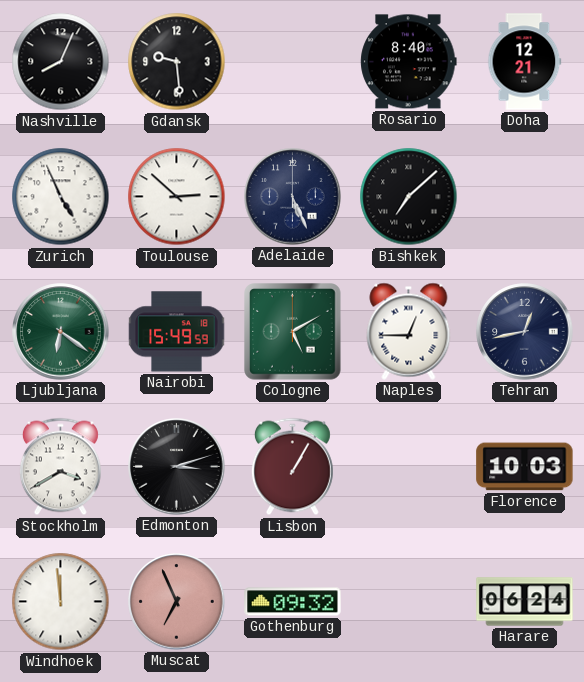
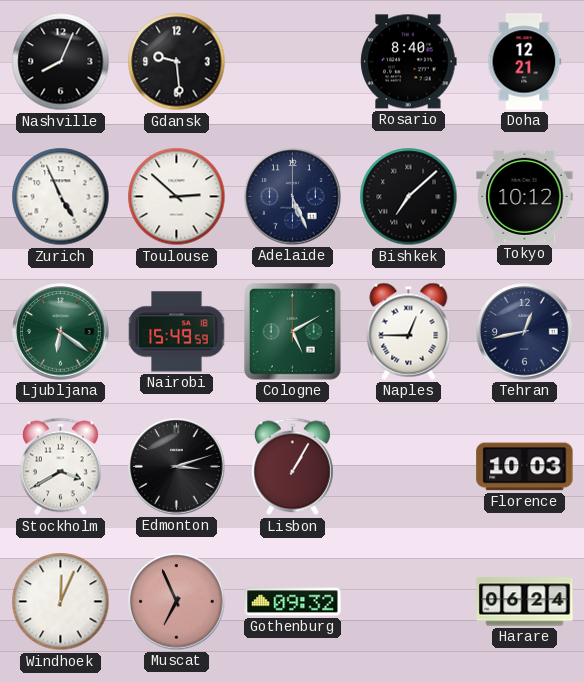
Tokyo: none -> 10:12
Windhoek: 11:59 -> 12:04
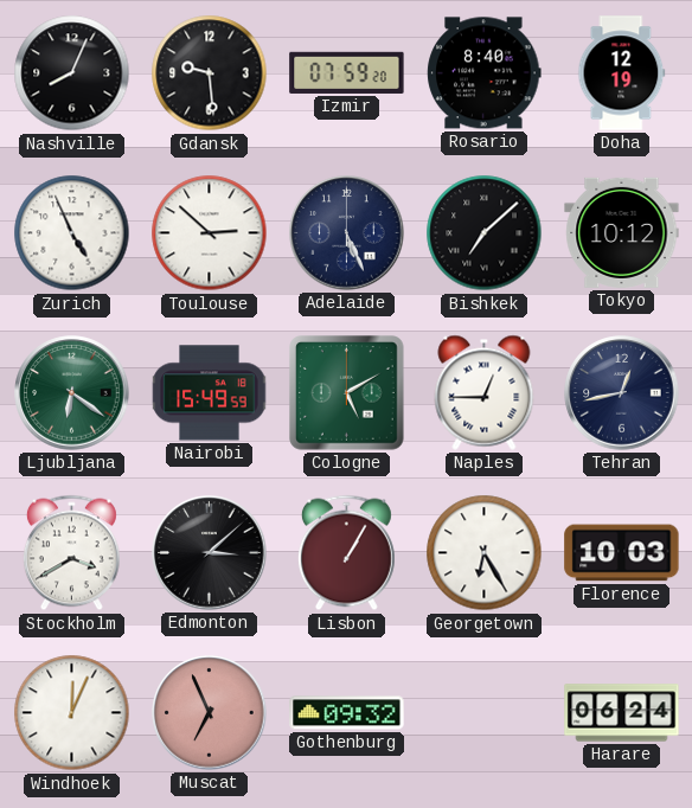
Izmir: none -> 07:59
Doha: 12:21 -> 12:19
Edmonton: 3:12 -> 3:08
Georgetown: none -> 6:25
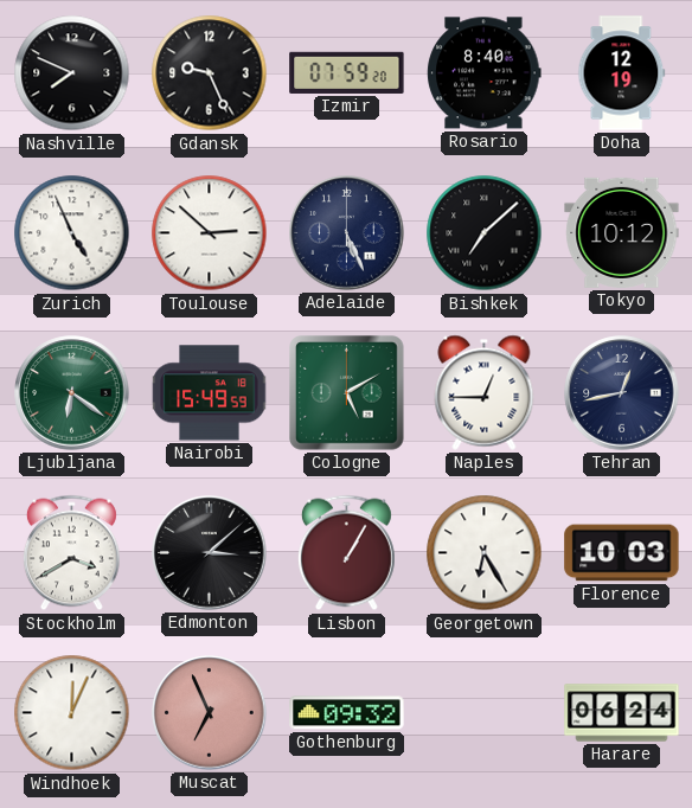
Nashville: 8:04 -> 7:49
Gdansk: 9:29 -> 9:26
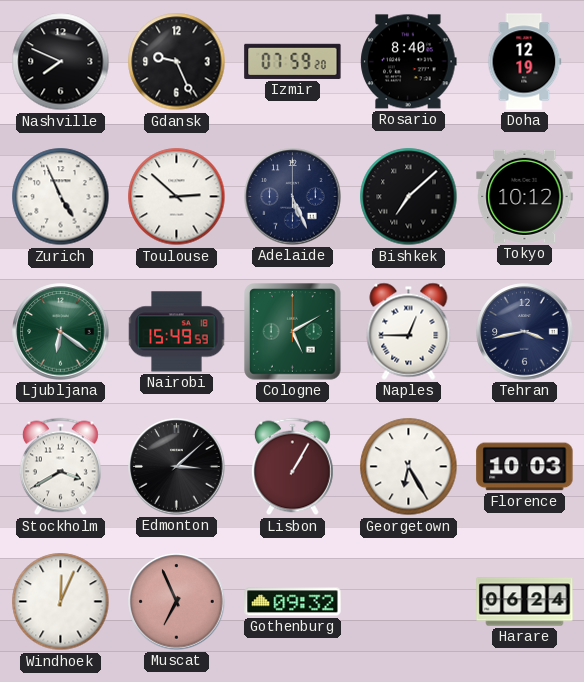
Tehran: 12:43 -> 3:43
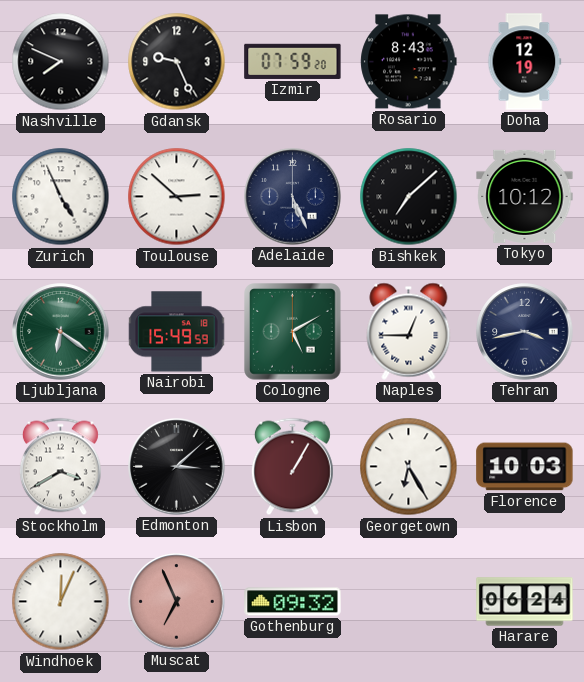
Rosario: 8:40 -> 8:43
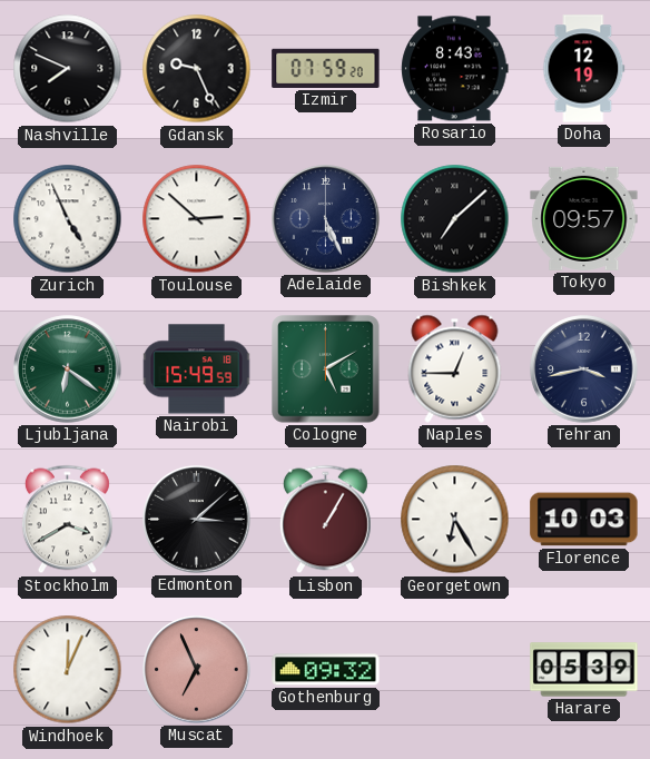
Tokyo: 10:12 -> 09:57
Harare: 06:24 -> 05:39
